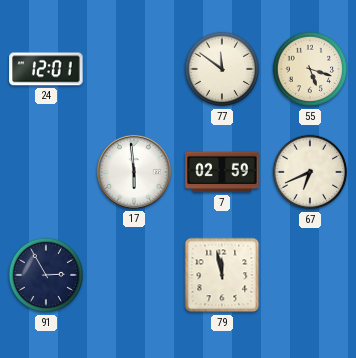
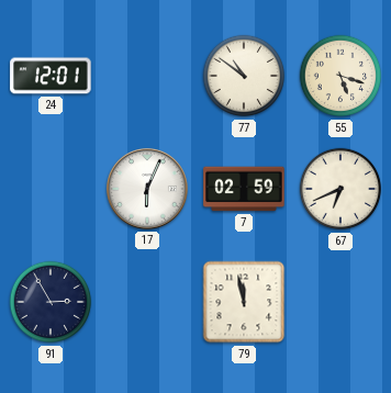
77: 11:51 -> 10:51
17: 5:59 -> 6:04
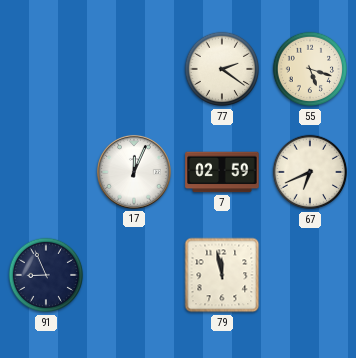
24: 12:01 -> none
77: 10:51 -> 2:21
17: 6:04 -> 12:04
91: 2:55 -> 8:56
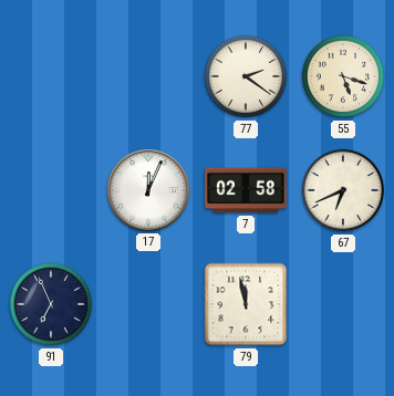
7: 02:59 -> 02:58
91: 8:56 -> 6:56
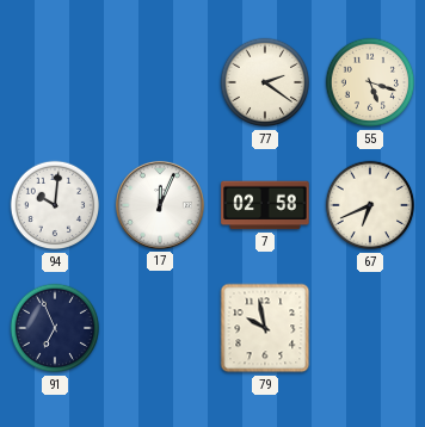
94: none -> 10:01
79: 11:58 -> 9:58
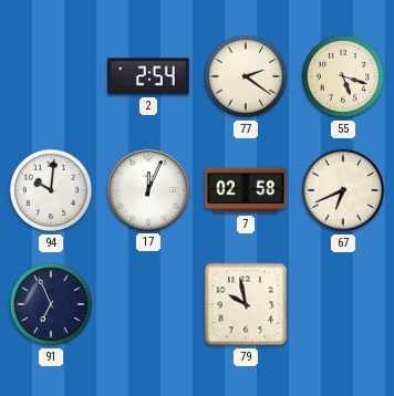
2: none -> 2:54
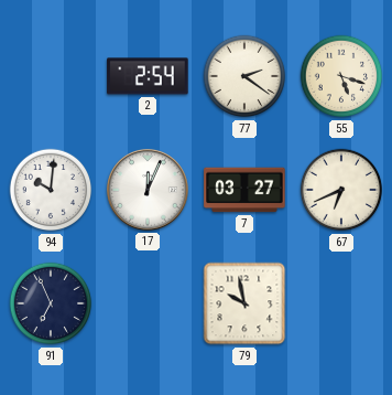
7: 02:58 -> 03:27
